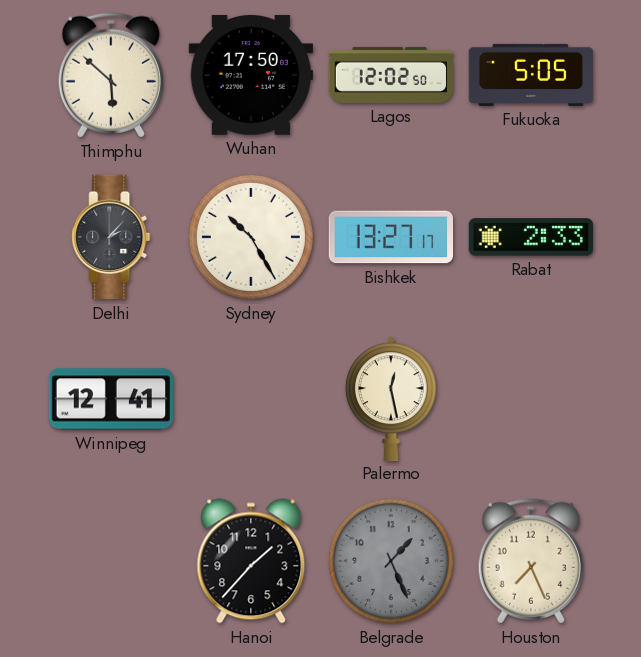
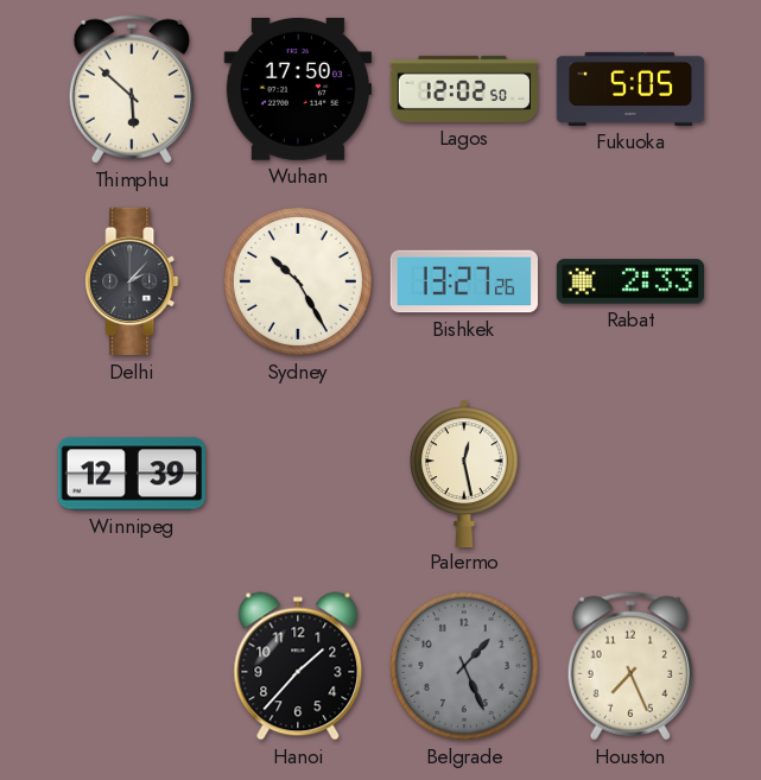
Bishkek: 13:27:17 -> 13:27:26
Winnipeg: 12:41 -> 12:39
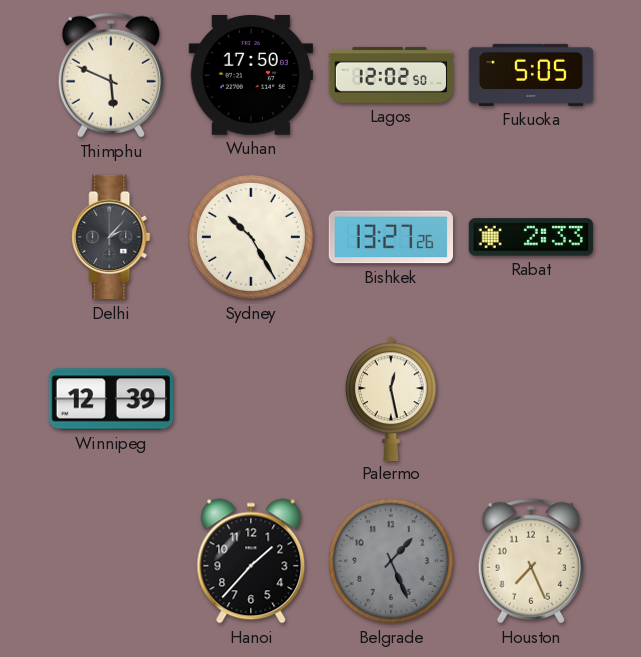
Thimphu: 5:52 -> 5:49
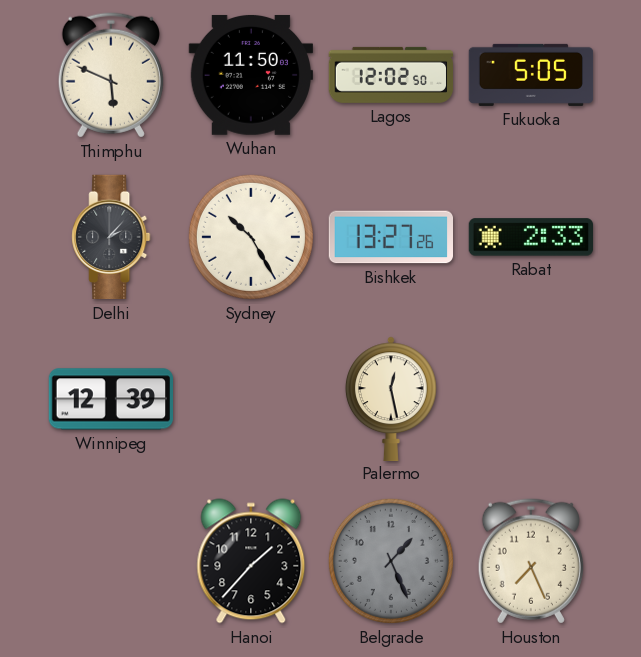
Wuhan: 17:50 -> 11:50
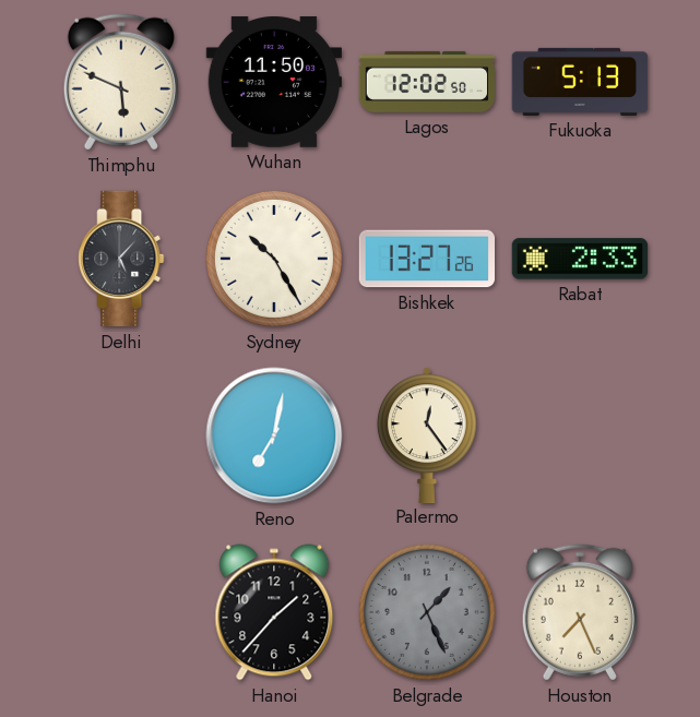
Fukuoka: 5:05 -> 5:13
Delhi: 2:07 -> 5:07
Winnipeg: 12:39 -> none
Reno: none -> 7:02
Palermo: 12:28 -> 12:24
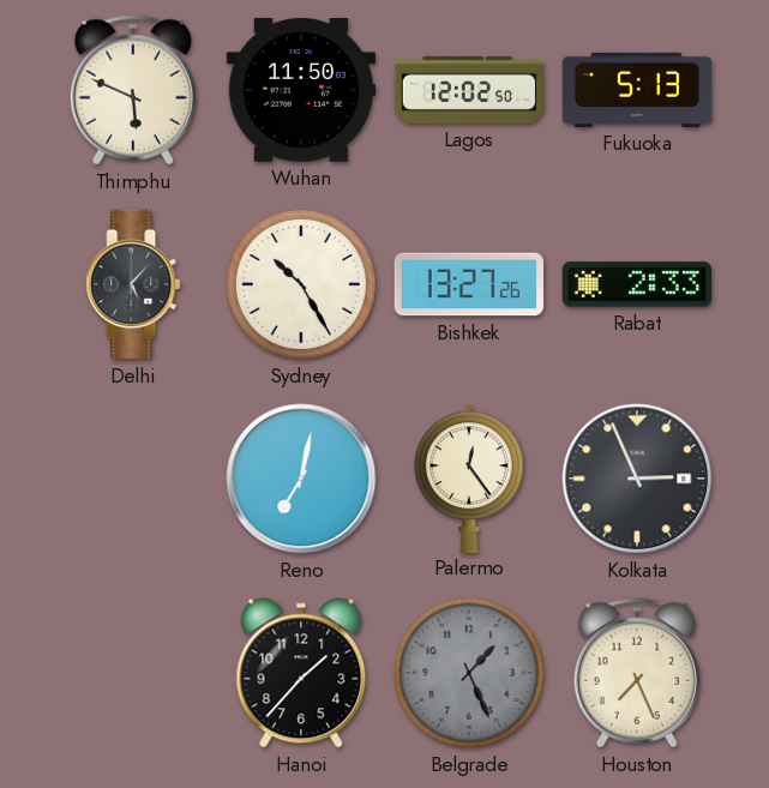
Kolkata: none -> 2:56
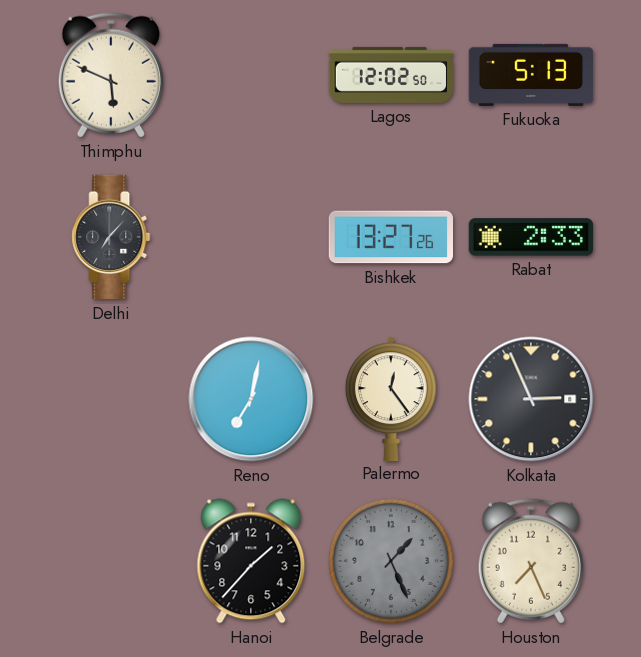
Wuhan: 11:50 -> none
Delhi: 5:07 -> 7:07
Sydney: 10:25 -> none
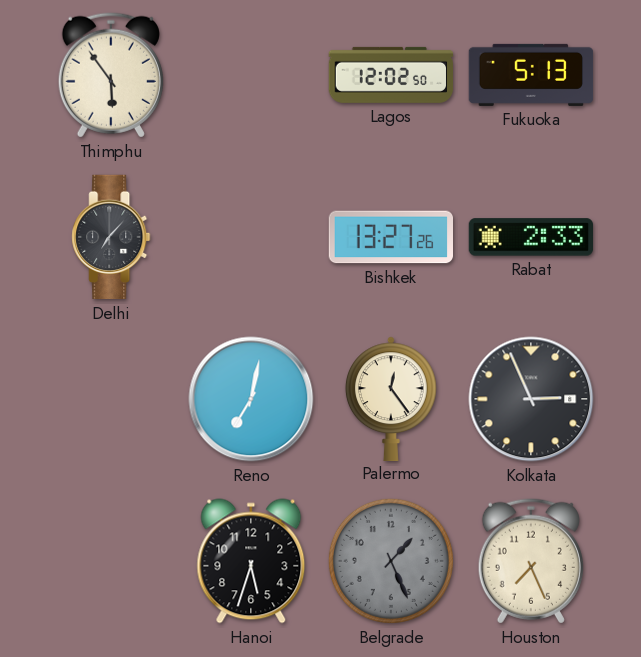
Thimphu: 5:49 -> 5:54
Hanoi: 1:37 -> 5:33
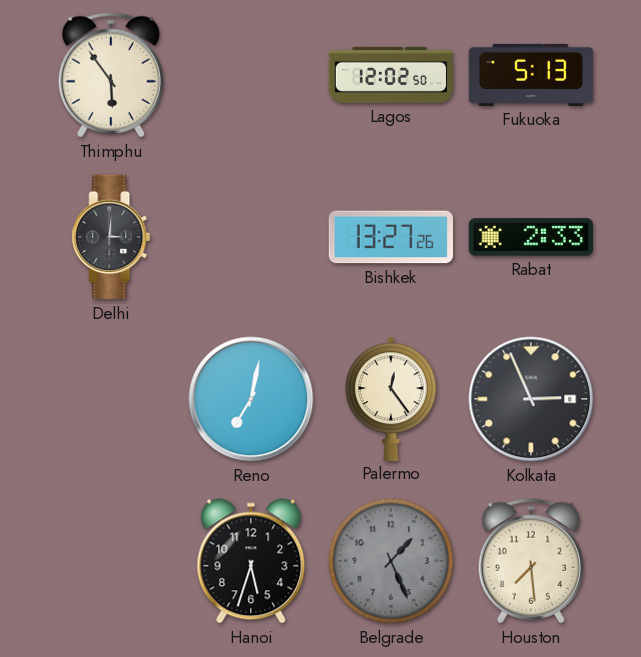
Delhi: 7:07 -> 3:01
Houston: 7:26 -> 7:29
